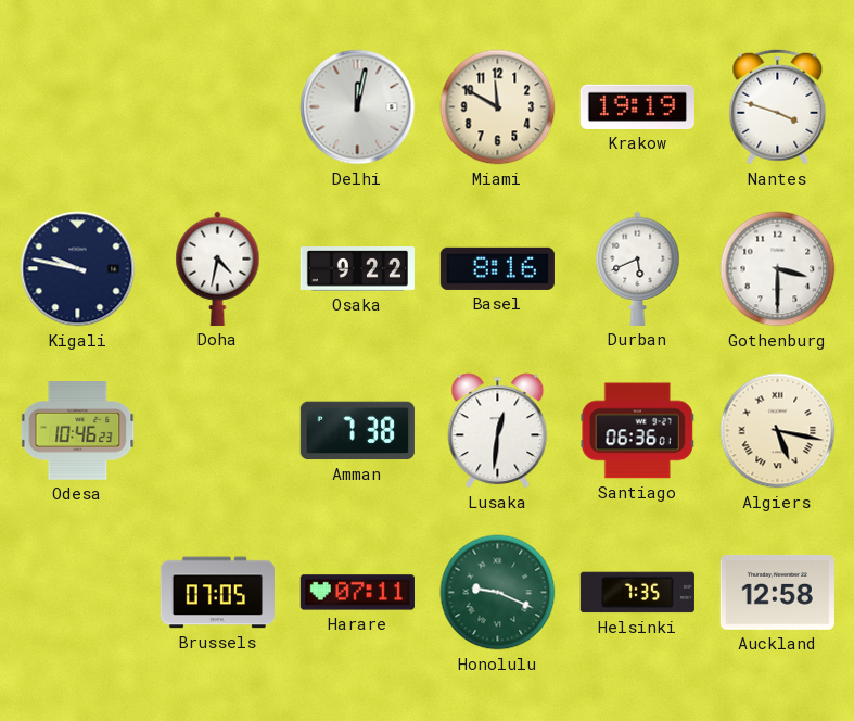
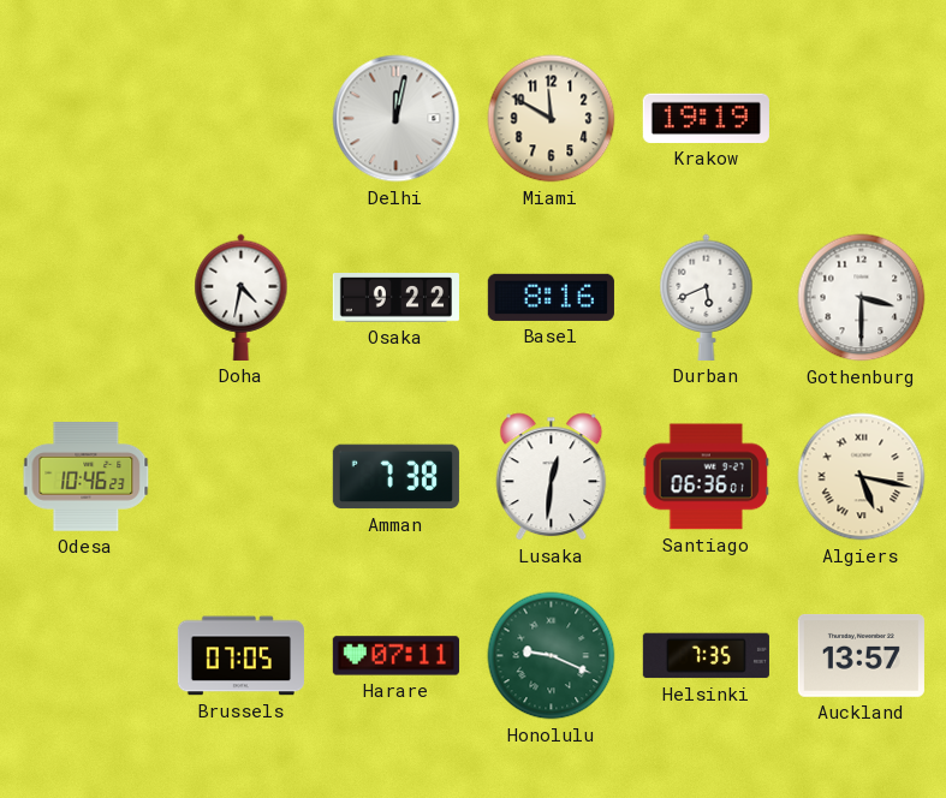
Nantes: 3:48 -> none
Kigali: 9:47 -> none
Auckland: 12:58 -> 13:57
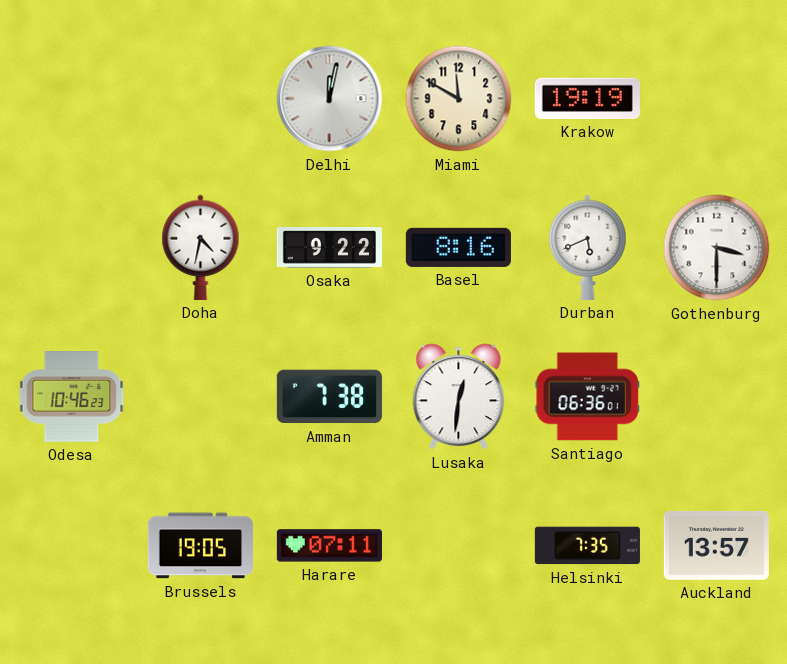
Algiers: 5:17 -> none
Brussels: 07:05 -> 19:05
Honolulu: 9:19 -> none
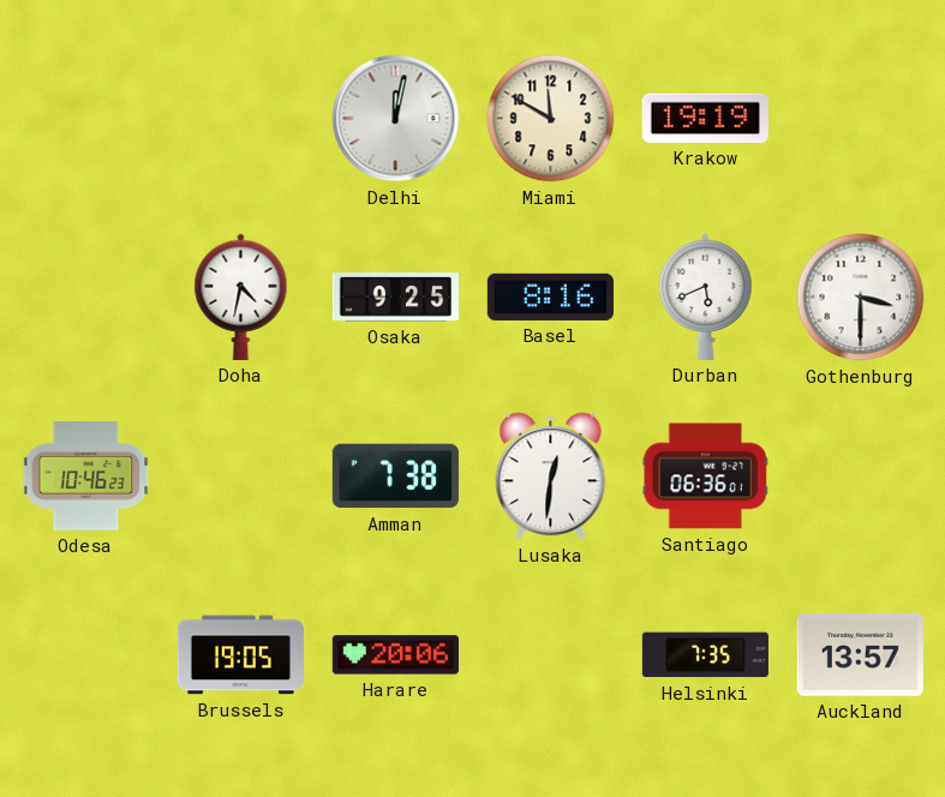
Osaka: 9:22 -> 9:25
Harare: 07:11 -> 20:06
